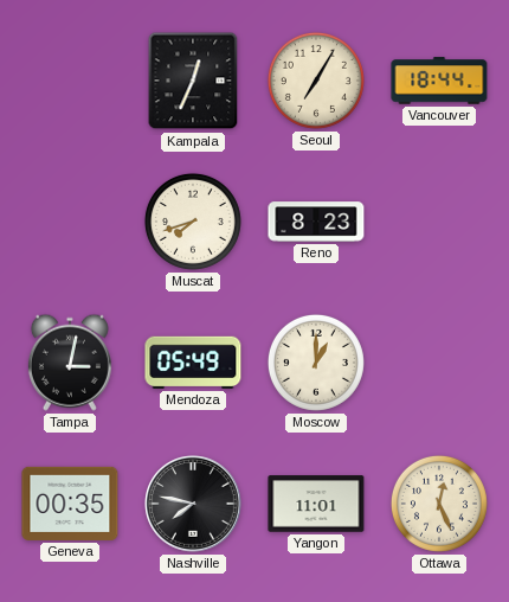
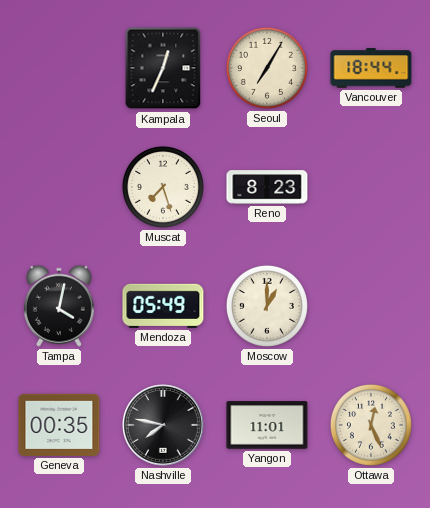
Muscat: 7:42 -> 7:27
Tampa: 3:02 -> 4:02
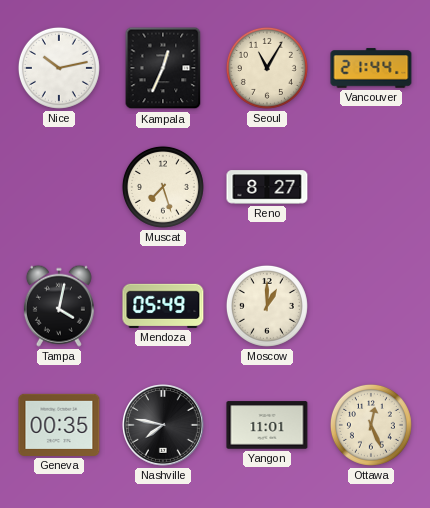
Nice: none -> 10:13
Seoul: 7:05 -> 11:05
Vancouver: 18:44 -> 21:44
Reno: 8:23 -> 8:27
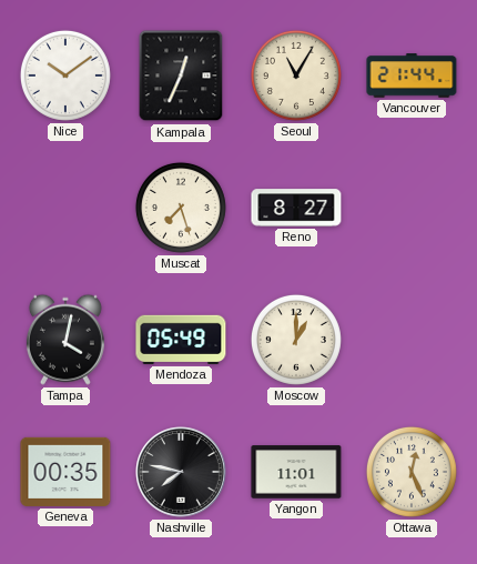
Nice: 10:13 -> 10:09
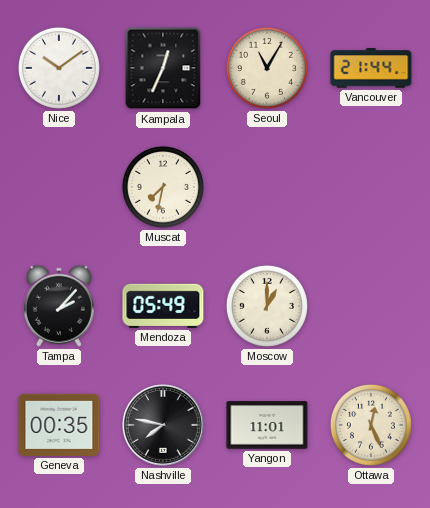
Muscat: 7:27 -> 7:32
Reno: 8:27 -> none
Tampa: 4:02 -> 2:07
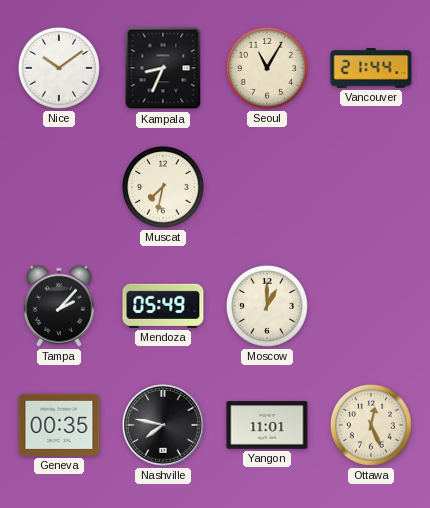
Kampala: 12:34 -> 8:34
